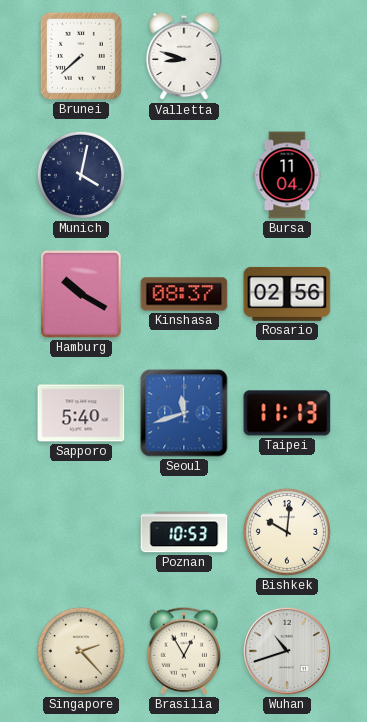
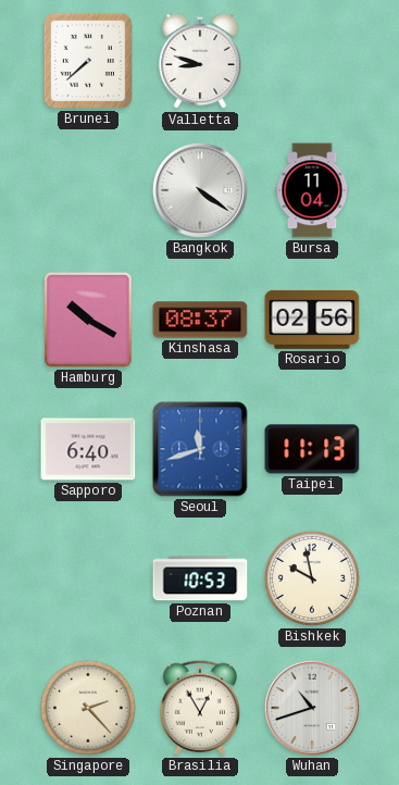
Munich: 4:02 -> none
Bangkok: none -> 4:21
Sapporo: 5:40 -> 6:40
Bishkek: 10:01 -> 9:58
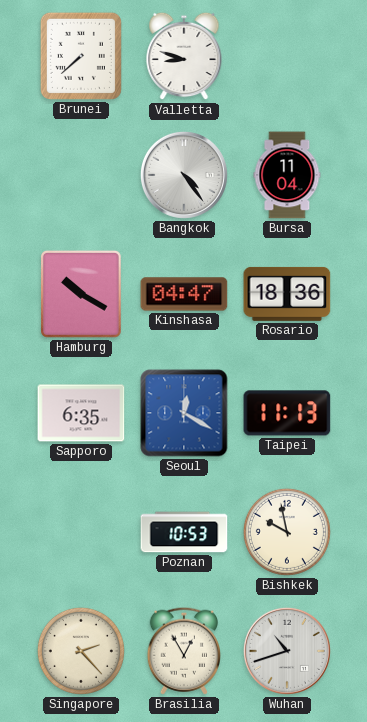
Bangkok: 4:21 -> 4:24
Kinshasa: 08:37 -> 04:47
Rosario: 02:56 -> 18:36
Sapporo: 6:40 -> 6:35
Seoul: 11:42 -> 12:20
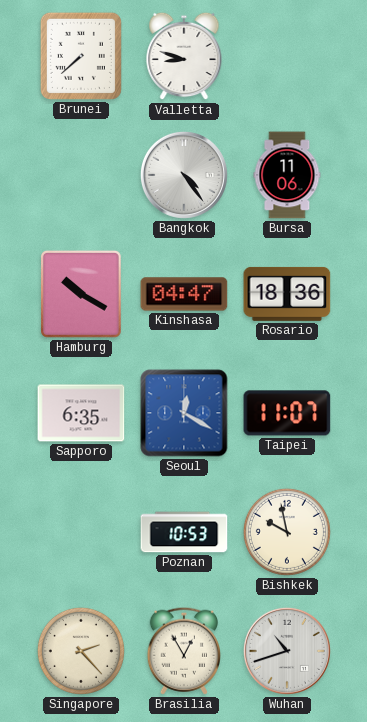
Bursa: 11:04 -> 11:06
Taipei: 11:13 -> 11:07
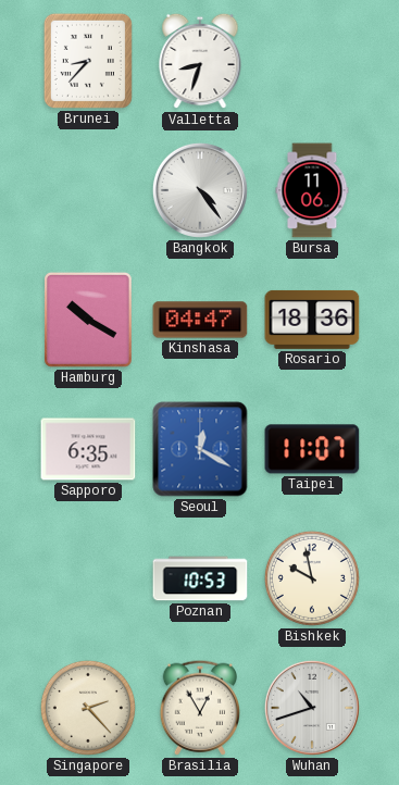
Brunei: 7:38 -> 8:37
Valletta: 8:48 -> 8:33
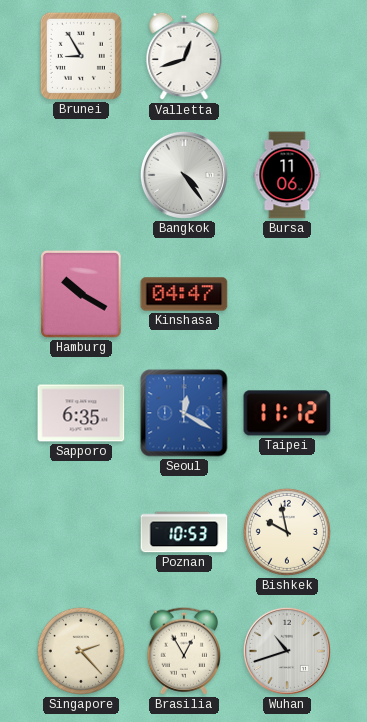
Brunei: 8:37 -> 8:55
Valletta: 8:33 -> 12:42
Rosario: 18:36 -> none
Taipei: 11:07 -> 11:12
